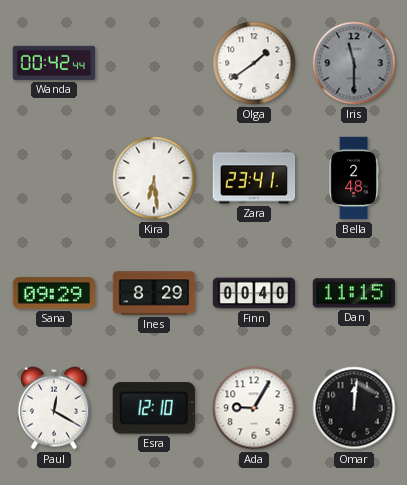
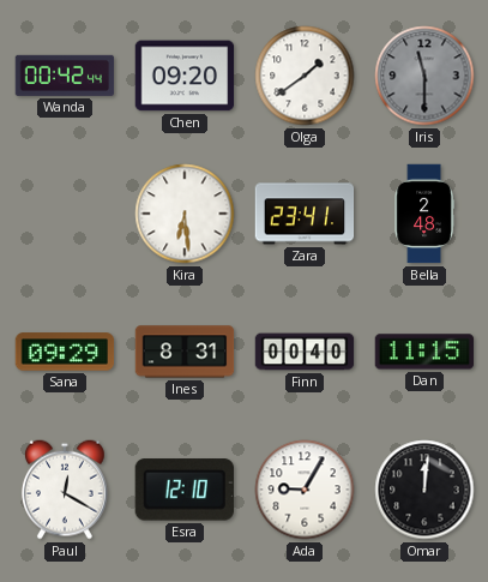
Chen: none -> 09:20
Ines: 8:29 -> 8:31
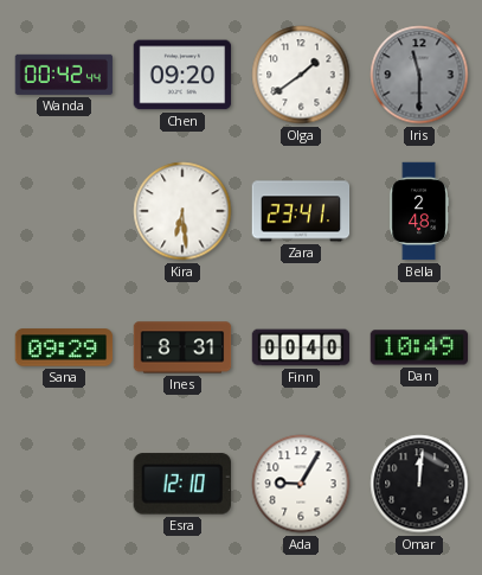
Dan: 11:15 -> 10:49
Paul: 12:20 -> none
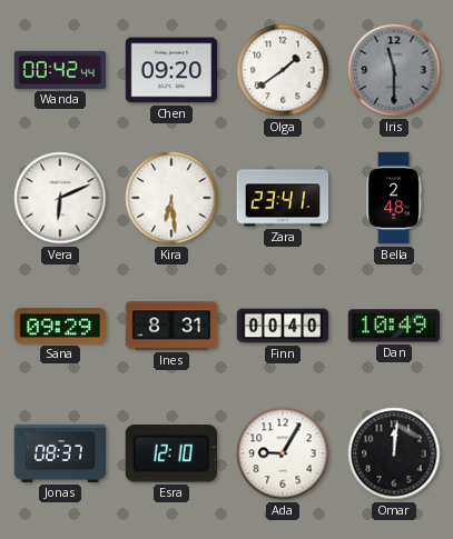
Vera: none -> 6:11
Jonas: none -> 08:37
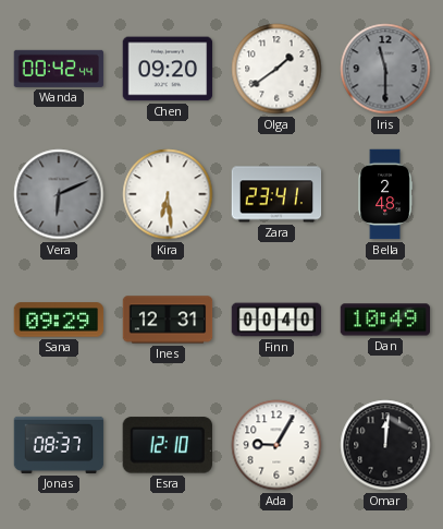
Vera dial: white -> grey
Ines: 8:31 -> 12:31
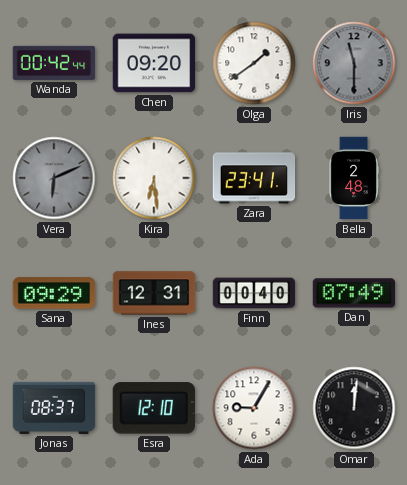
Dan: 10:49 -> 07:49
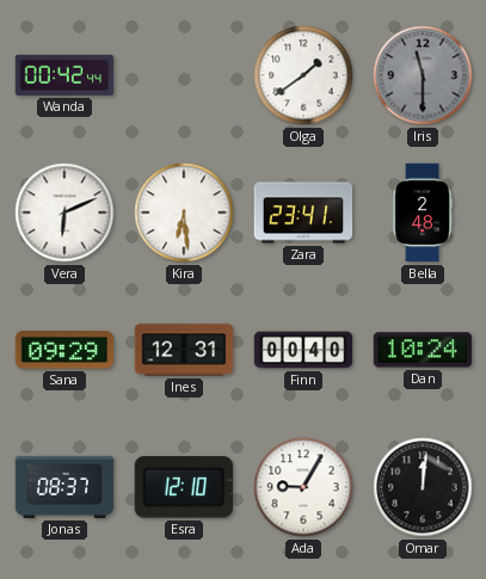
Chen: 09:20 -> none
Vera dial: grey -> white
Dan: 07:49 -> 10:24
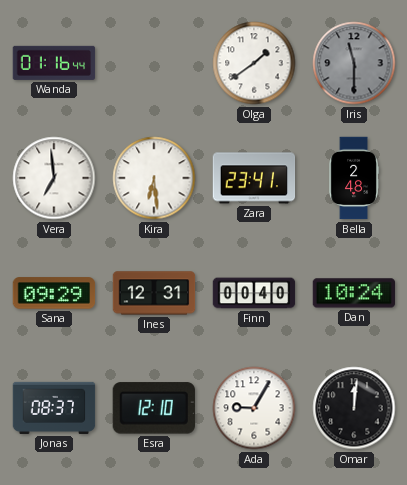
Wanda: 00:42 -> 01:16
Vera: 6:11 -> 6:59
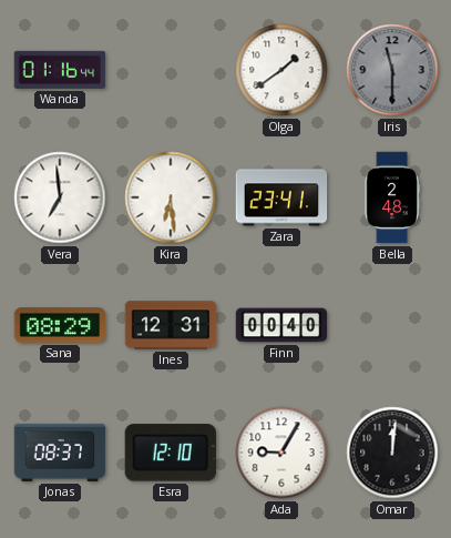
Sana: 09:29 -> 08:29
Dan: 10:24 -> none
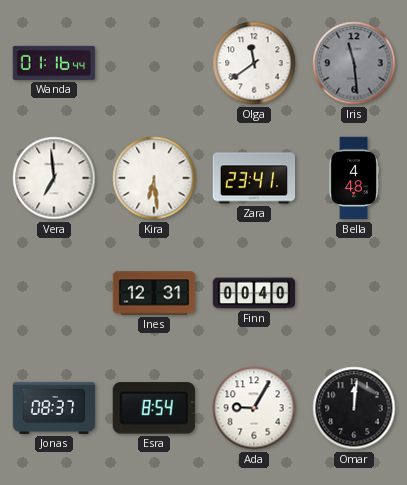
Olga: 1:39 -> 11:39
Iris: 11:30 -> 11:29
Bella: 2:48 -> 4:48
Sana: 08:29 -> none
Esra: 12:10 -> 8:54
